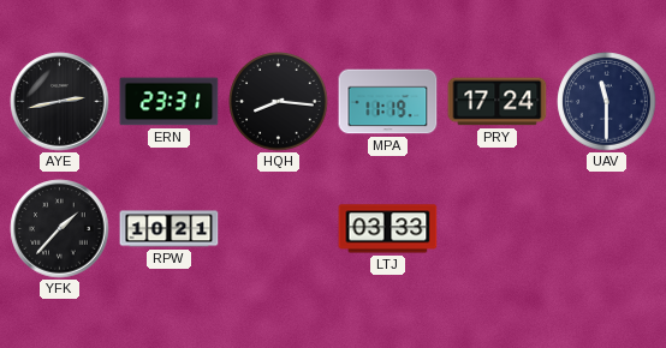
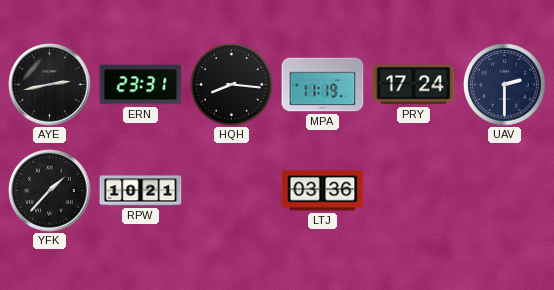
UAV: 11:30 -> 2:30
LTJ: 03:33 -> 03:36
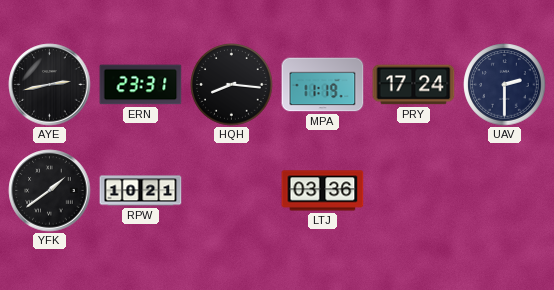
YFK: 1:37 -> 1:39
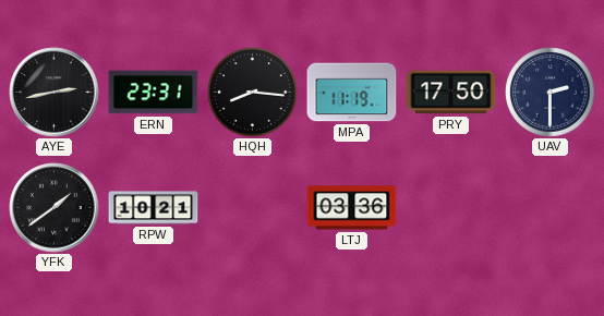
PRY: 17:24 -> 17:50
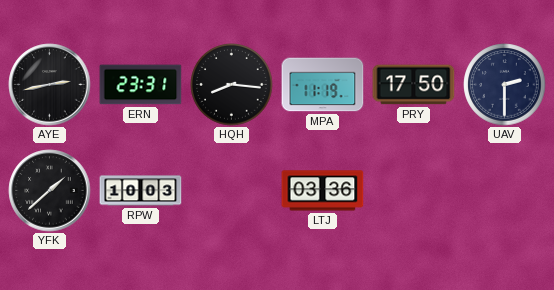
YFK: 1:39 -> 1:38
RPW: 10:21 -> 10:03
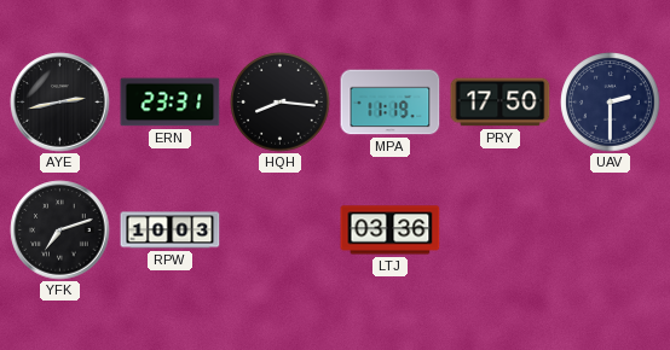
YFK: 1:38 -> 7:12
